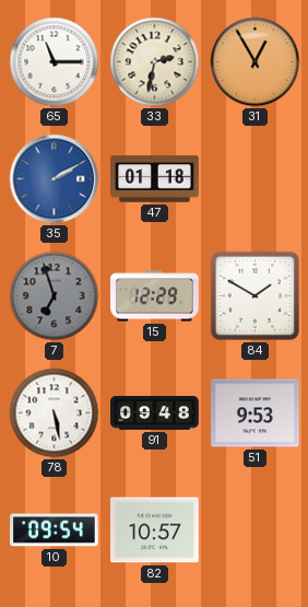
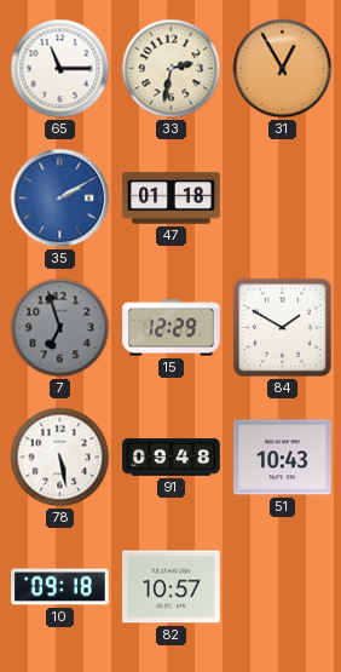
51: 9:53 -> 10:43
10: 09:54 -> 09:18
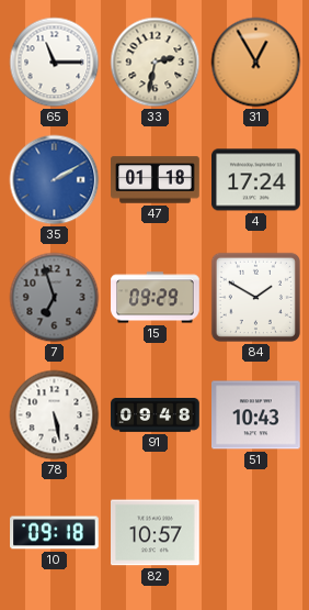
4: none -> 17:24
15: 12:29 -> 09:29
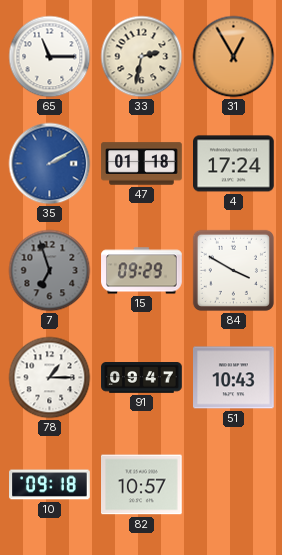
84: 1:50 -> 3:50
78: 5:28 -> 1:15
91: 09:48 -> 09:47
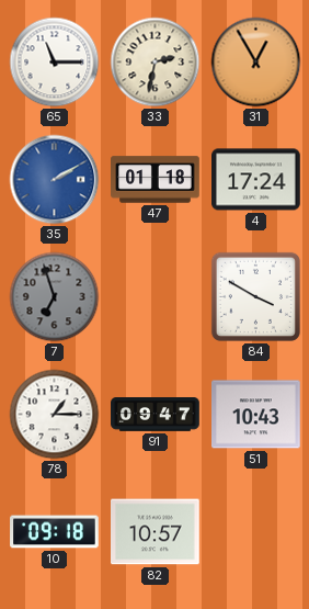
15: 09:29 -> none
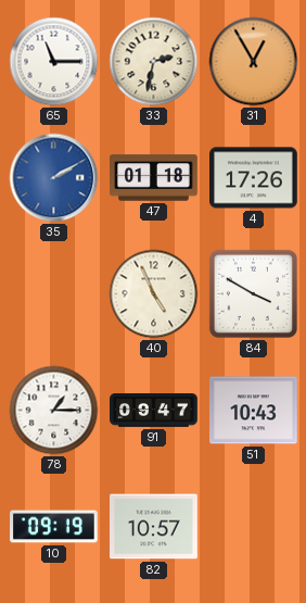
4: 17:24 -> 17:26
7: 6:57 -> none
40: none -> 4:56
10: 09:18 -> 09:19
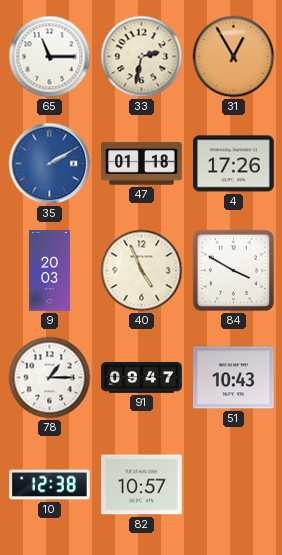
9: none -> 20:03
10: 09:19 -> 12:38
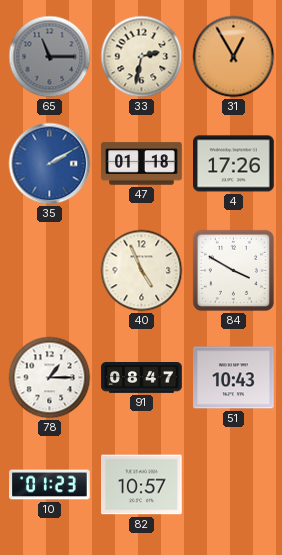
65 dial: white -> grey
9: 20:03 -> none
91: 09:47 -> 08:47
10: 12:38 -> 01:23
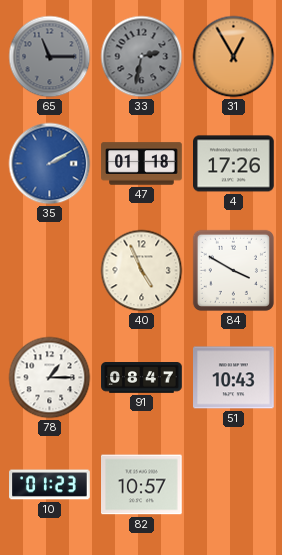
33 dial: cream -> grey
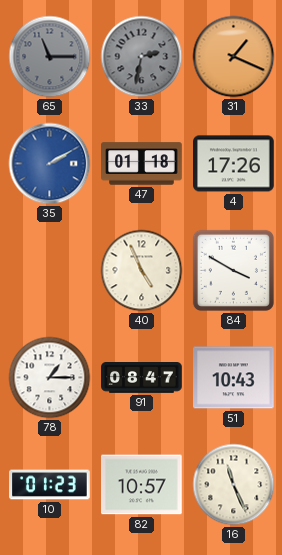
31: 12:55 -> 1:19
16: none -> 11:26
